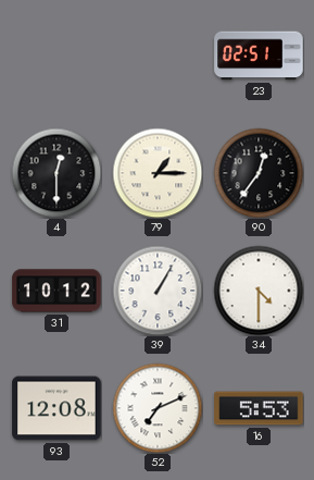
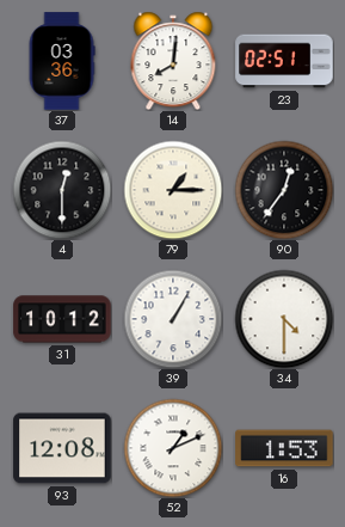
37: none -> 03:36
14: none -> 8:01
52: 7:11 -> 1:11
16: 5:53 -> 1:53
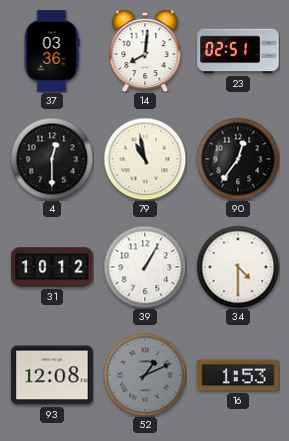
79: 1:15 -> 10:58
52 dial: white -> grey
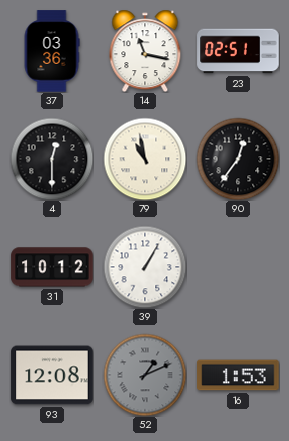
14: 8:01 -> 11:17
34: 4:30 -> none
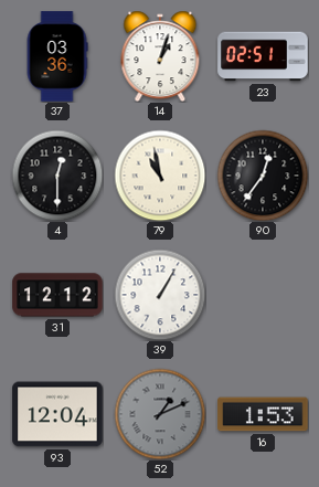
14: 11:17 -> 1:03
31: 10:12 -> 12:12
93: 12:08 -> 12:04
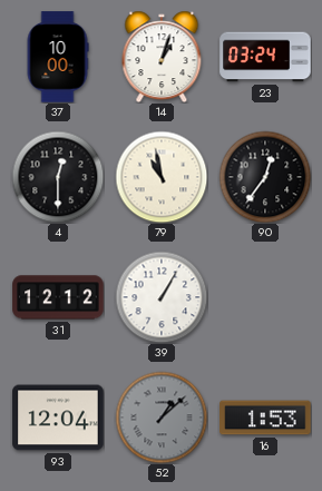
37: 03:36 -> 10:00
23: 02:51 -> 03:24
52: 1:11 -> 1:08
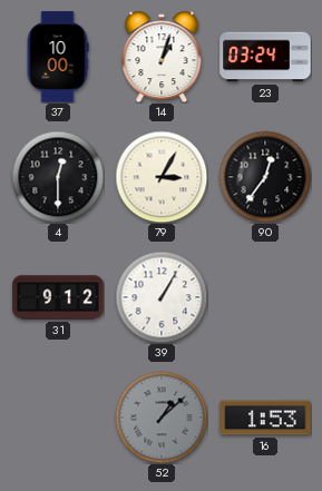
79: 10:58 -> 3:05
31: 12:12 -> 9:12
93: 12:04 -> none
